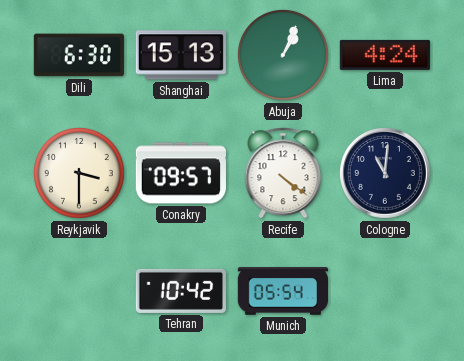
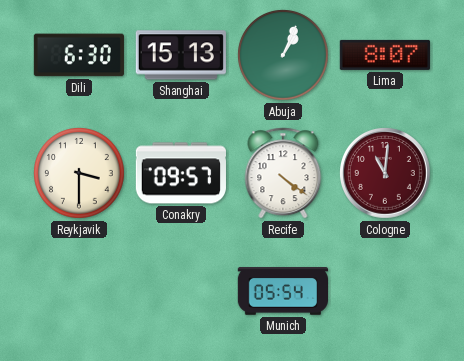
Lima: 4:24 -> 8:07
Cologne dial: navy -> burgundy
Tehran: 10:42 -> none
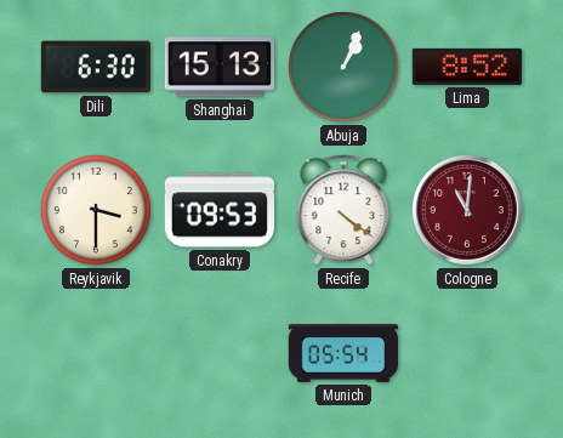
Lima: 8:07 -> 8:52
Conakry: 09:57 -> 09:53
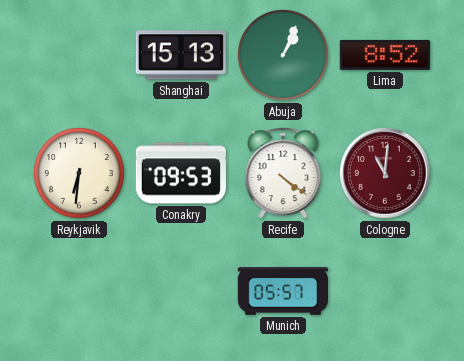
Dili: 6:30 -> none
Reykjavik: 3:30 -> 6:31
Munich: 05:54 -> 05:57
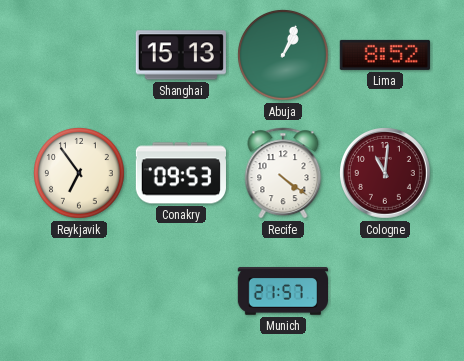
Reykjavik: 6:31 -> 6:54
Munich: 05:57 -> 21:57
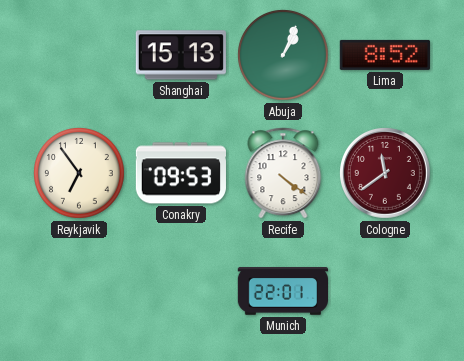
Cologne: 11:01 -> 11:39
Munich: 21:57 -> 22:01
